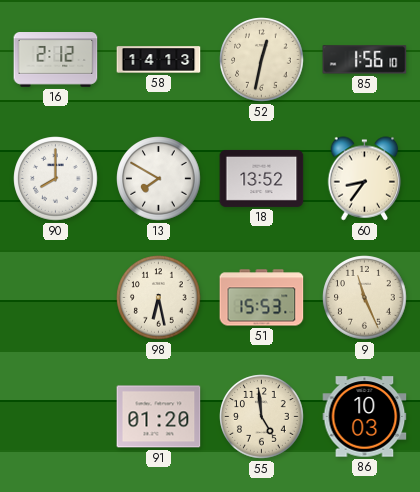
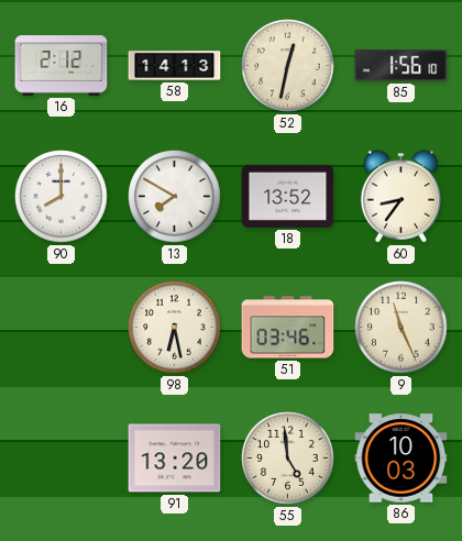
51: 15:53 -> 03:46
91: 01:20 -> 13:20
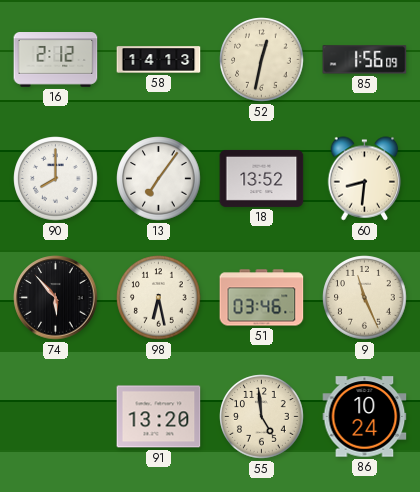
85: 1:56:10 -> 1:56:09
13: 7:50 -> 7:06
60: 8:36 -> 8:31
74: none -> 5:53
86: 10:03 -> 10:24
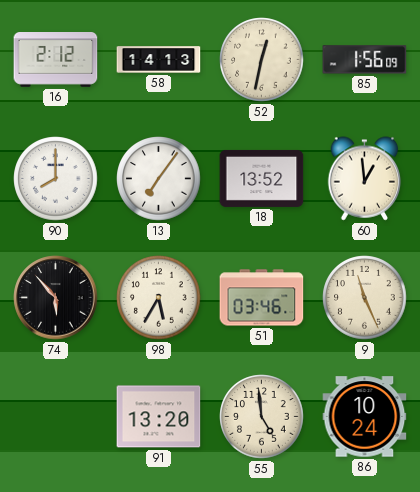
60: 8:31 -> 12:59
98: 6:28 -> 5:35
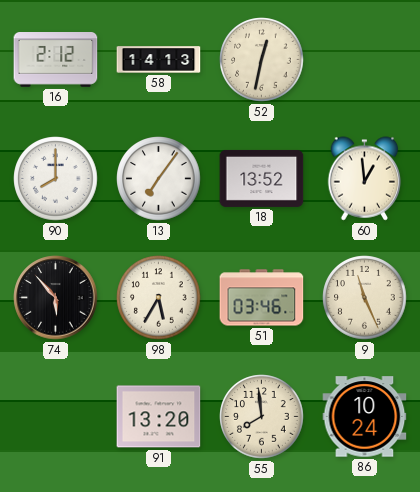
85: 1:56 -> none
55: 4:59 -> 7:59
